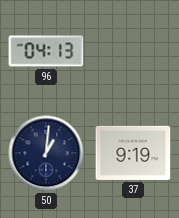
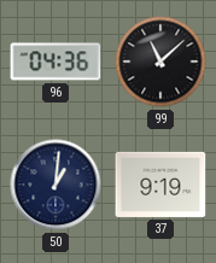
96: 04:13 -> 04:36
99: none -> 11:08
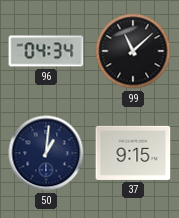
96: 04:36 -> 04:34
37: 9:19 -> 9:15
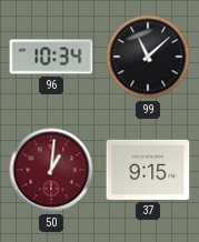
96: 04:34 -> 10:34
50 dial: navy -> burgundy
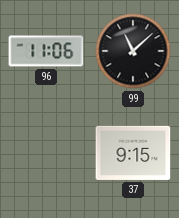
96: 10:34 -> 11:06
50: 1:01 -> none
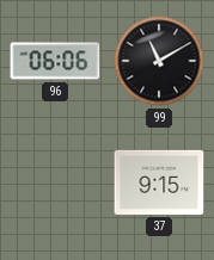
96: 11:06 -> 06:06
99: 11:08 -> 11:10
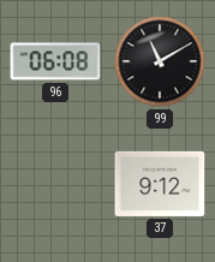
96: 06:06 -> 06:08
37: 9:15 -> 9:12
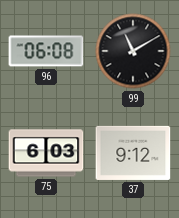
75: none -> 6:03
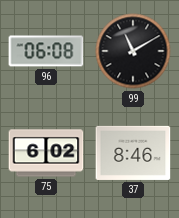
75: 6:03 -> 6:02
37: 9:12 -> 8:46
